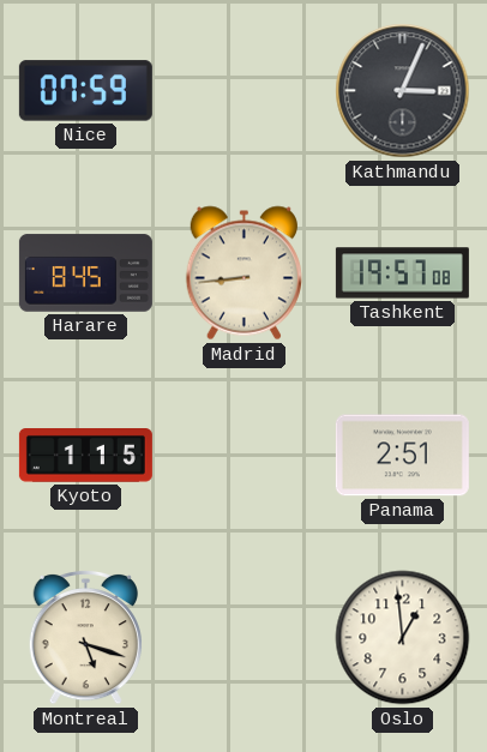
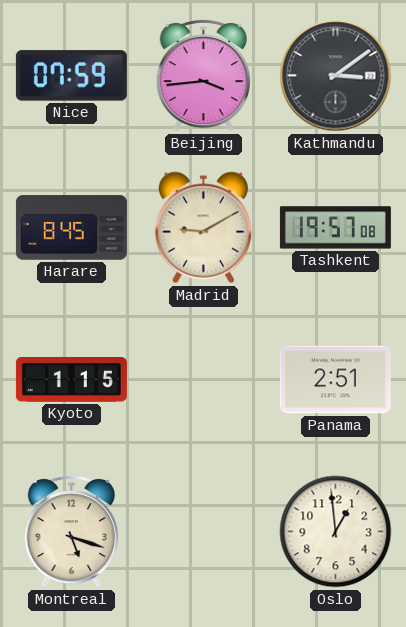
Beijing: none -> 3:44
Kathmandu: 3:04 -> 3:09
Madrid: 8:44 -> 9:10
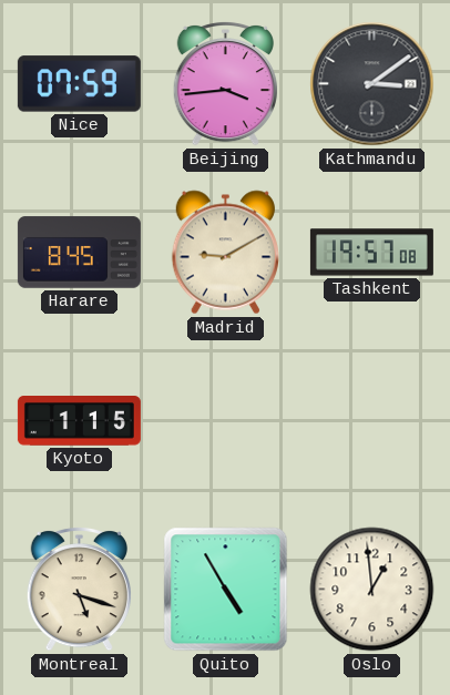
Panama: 2:51 -> none
Quito: none -> 4:55
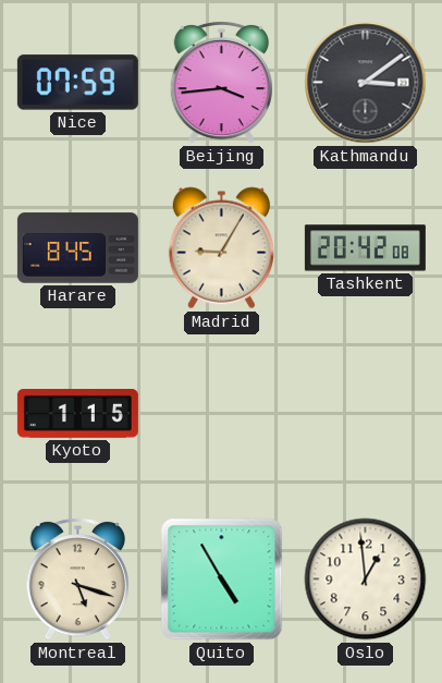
Madrid: 9:10 -> 9:05
Tashkent: 19:57 -> 20:42
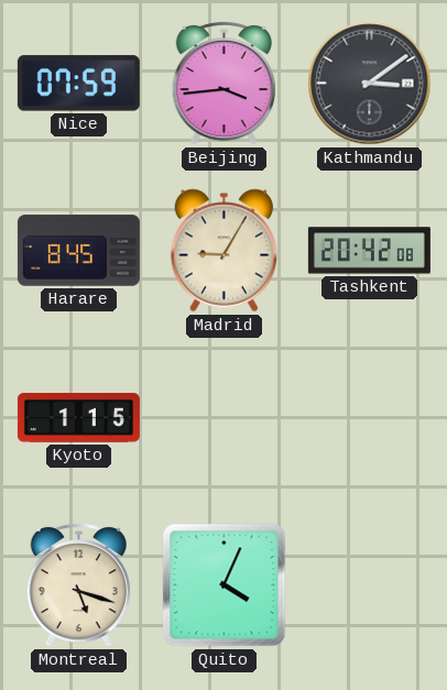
Quito: 4:55 -> 4:04
Oslo: 12:59 -> none
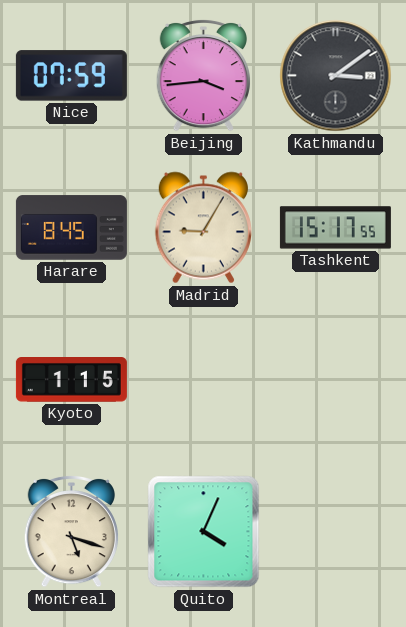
Tashkent: 20:42 -> 15:17
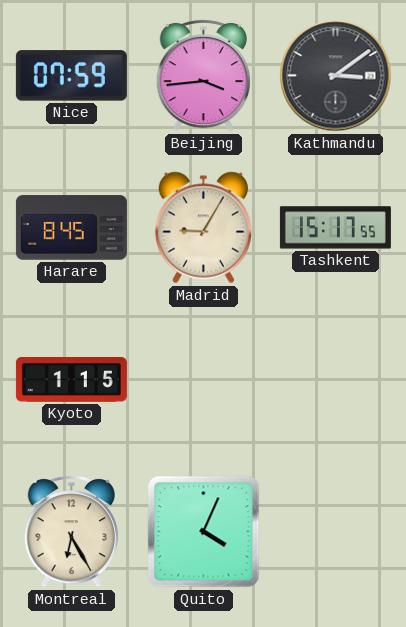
Montreal: 5:18 -> 6:25
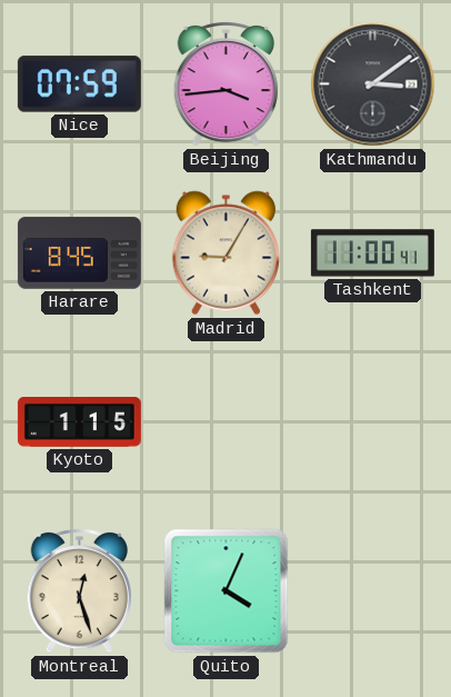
Tashkent: 15:17 -> 11:00
Montreal: 6:25 -> 12:27
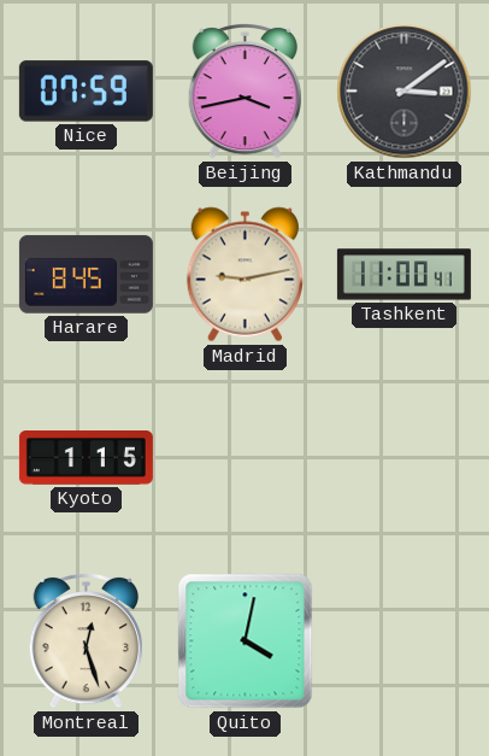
Beijing: 3:44 -> 3:43
Madrid: 9:05 -> 9:13
Quito: 4:04 -> 4:02
